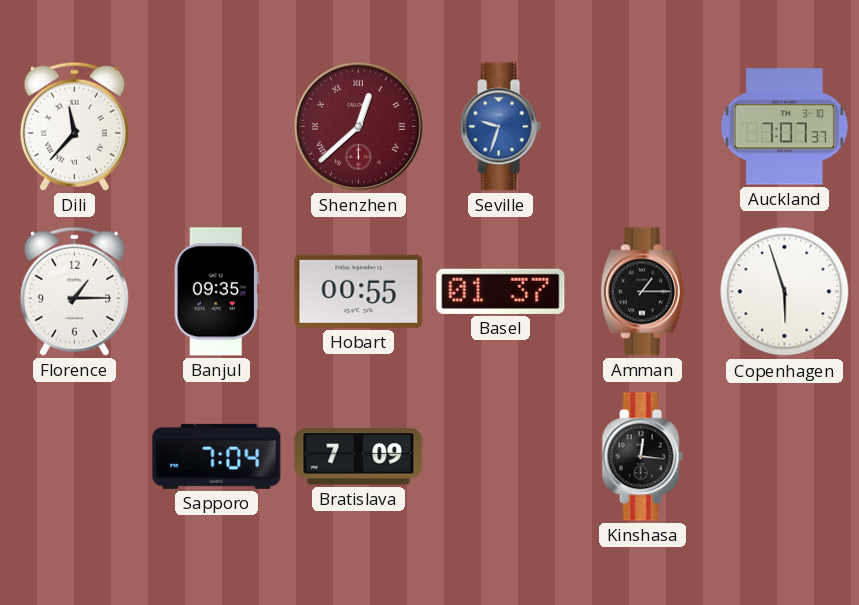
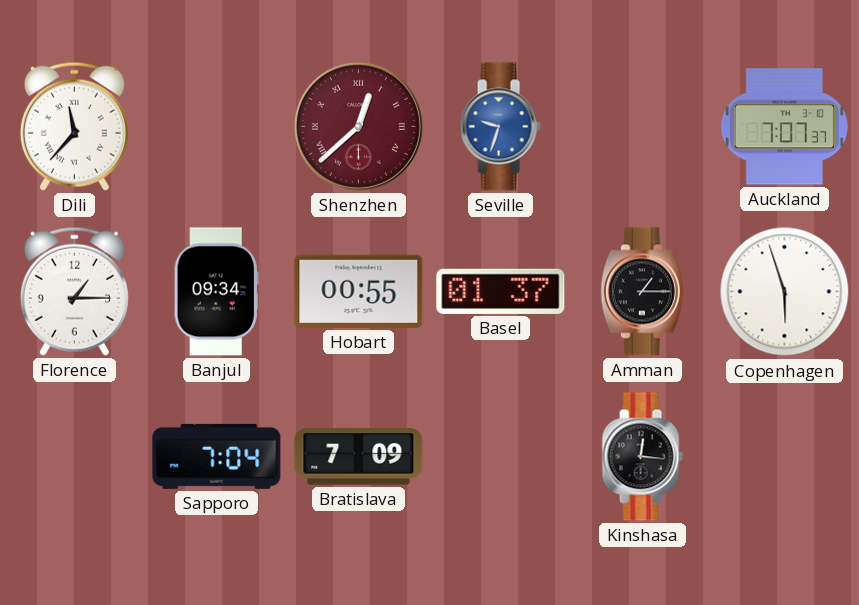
Banjul: 09:35 -> 09:34
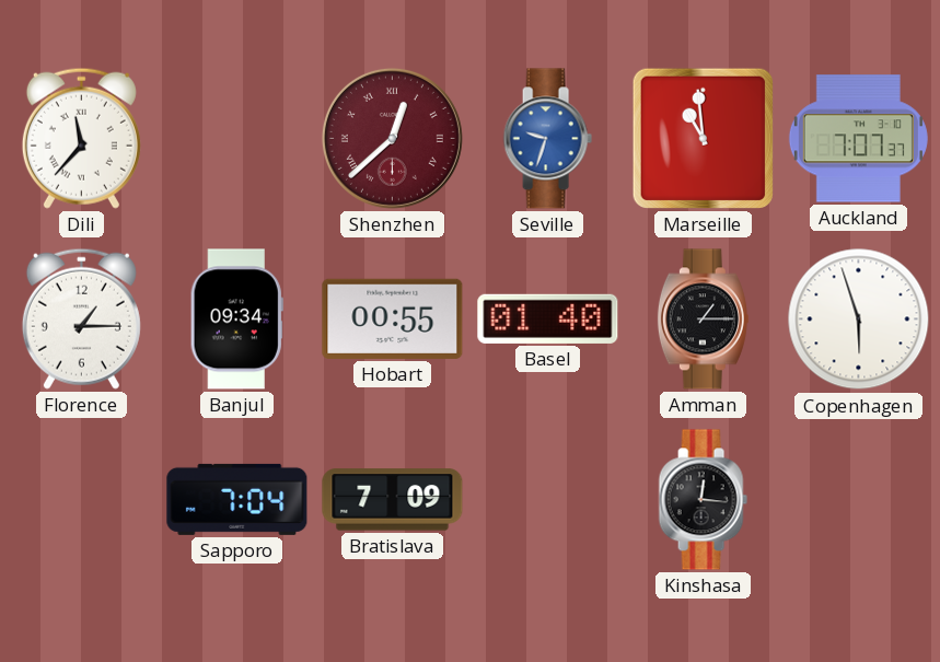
Marseille: none -> 10:59
Basel: 01:37 -> 01:40
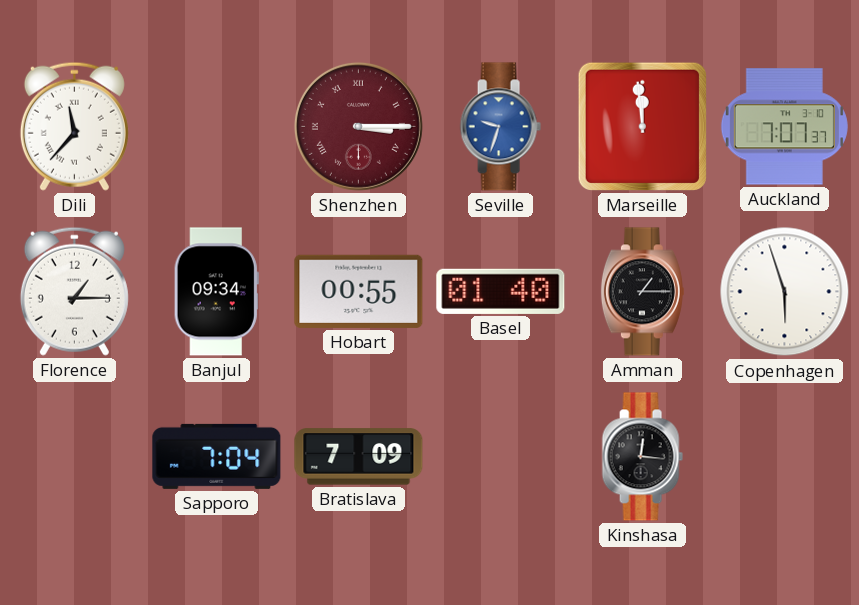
Shenzhen: 12:38 -> 3:15
Marseille: 10:59 -> 11:59
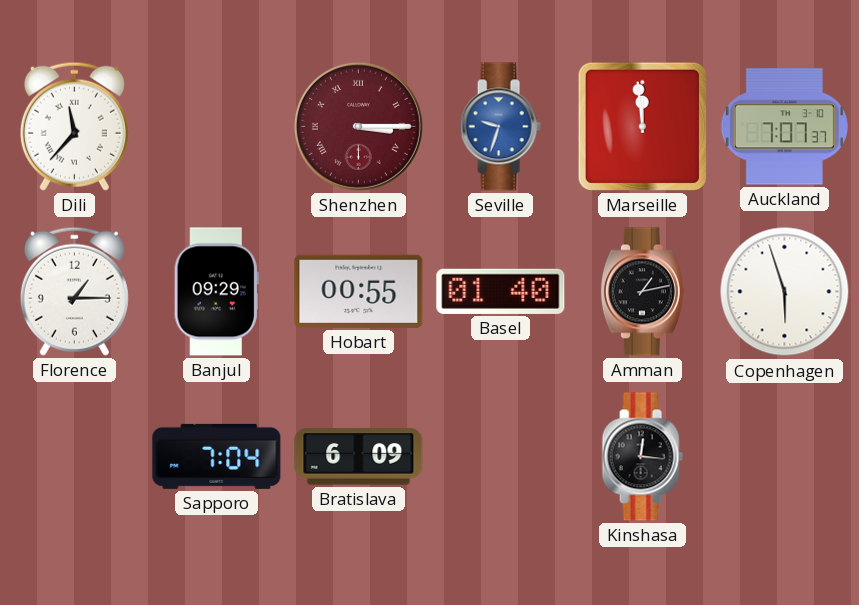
Banjul: 09:34 -> 09:29
Amman: 1:15 -> 1:13
Bratislava: 7:09 -> 6:09
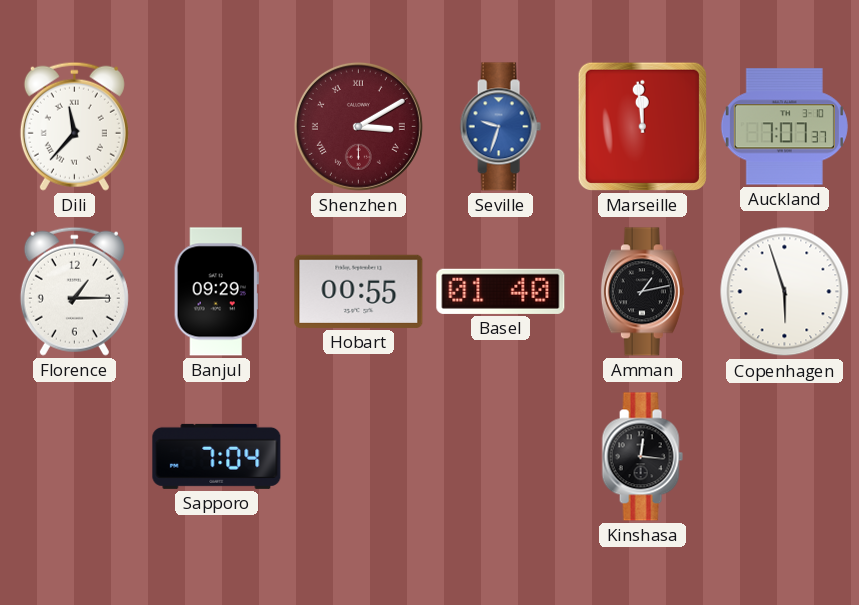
Shenzhen: 3:15 -> 3:10
Bratislava: 6:09 -> none
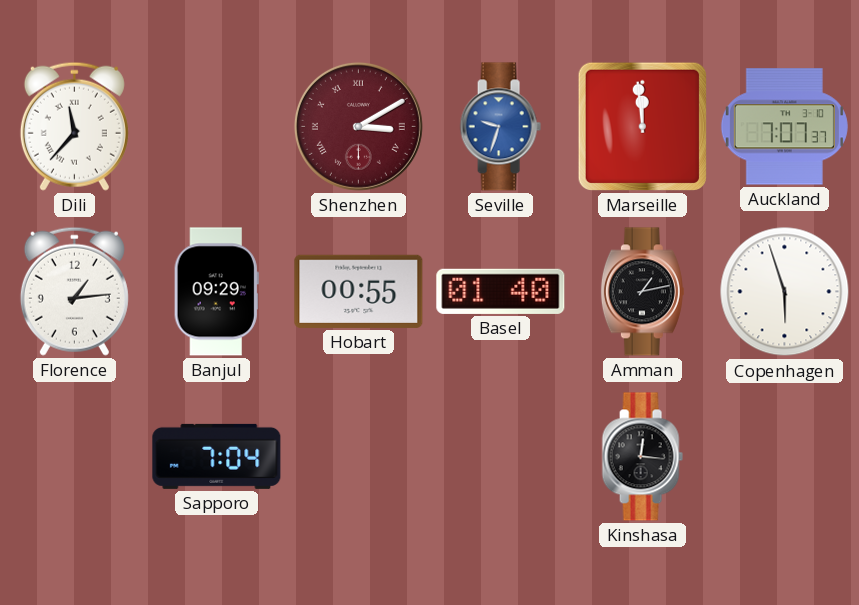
Florence: 1:15 -> 1:14
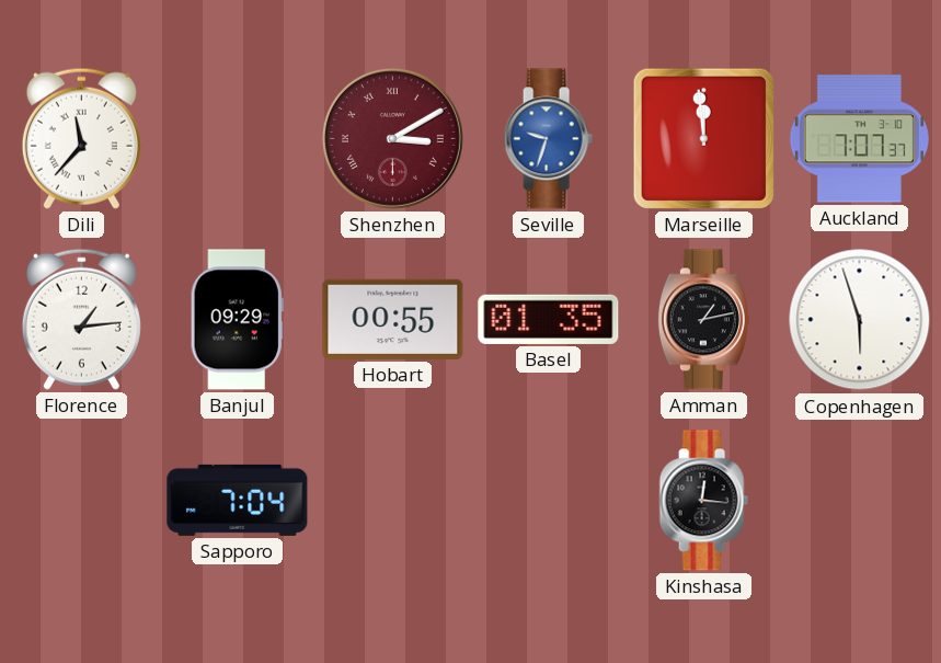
Basel: 01:40 -> 01:35
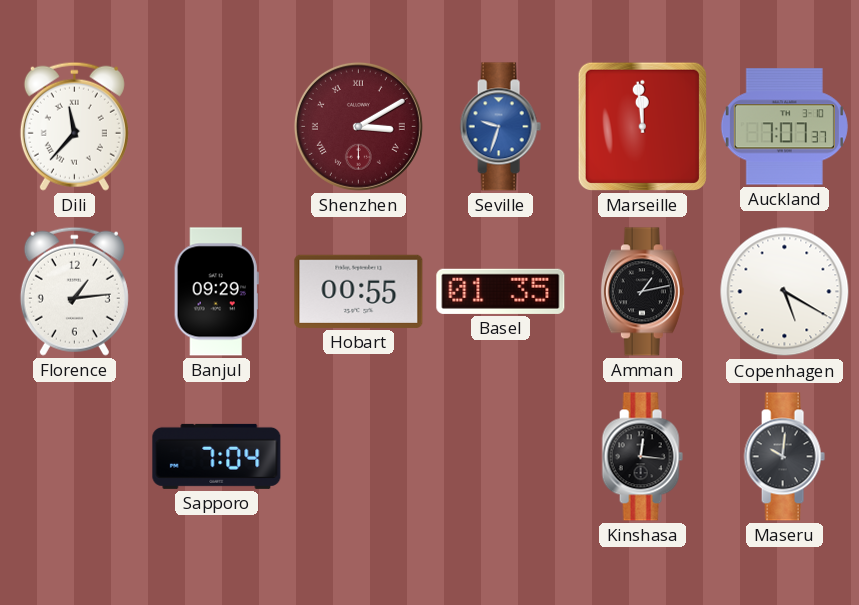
Copenhagen: 5:57 -> 5:20
Maseru: none -> 10:01
